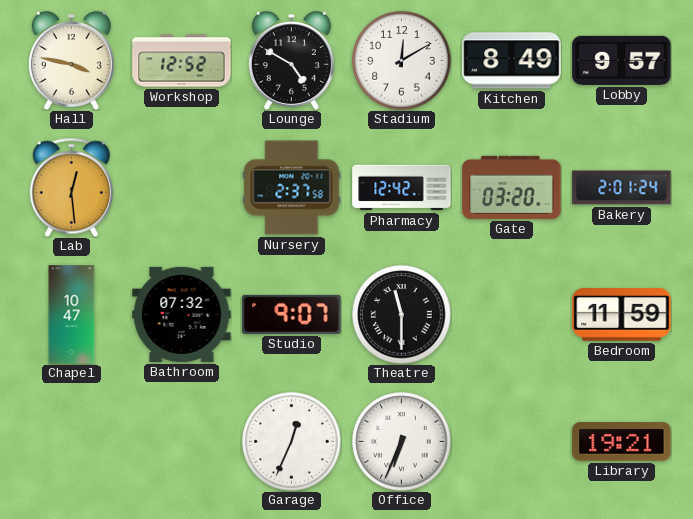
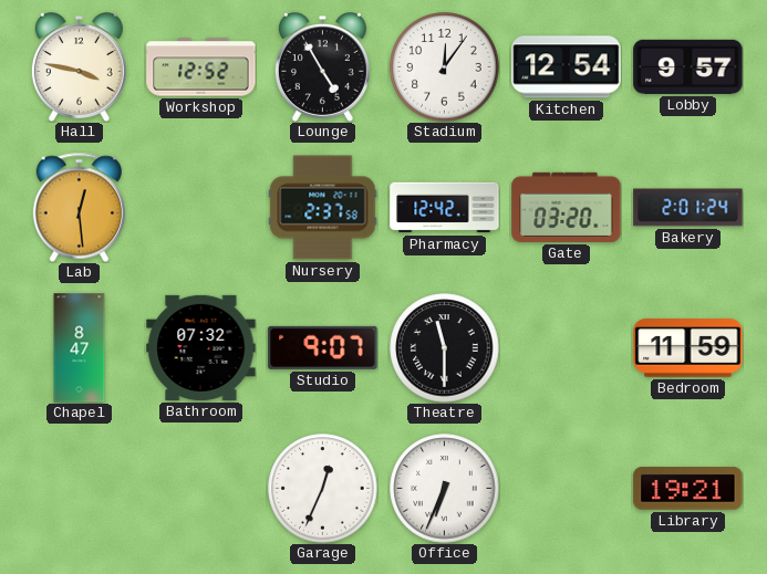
Lounge: 4:50 -> 4:55
Stadium: 12:10 -> 12:06
Kitchen: 8:49 -> 12:54
Chapel: 10:47 -> 8:47
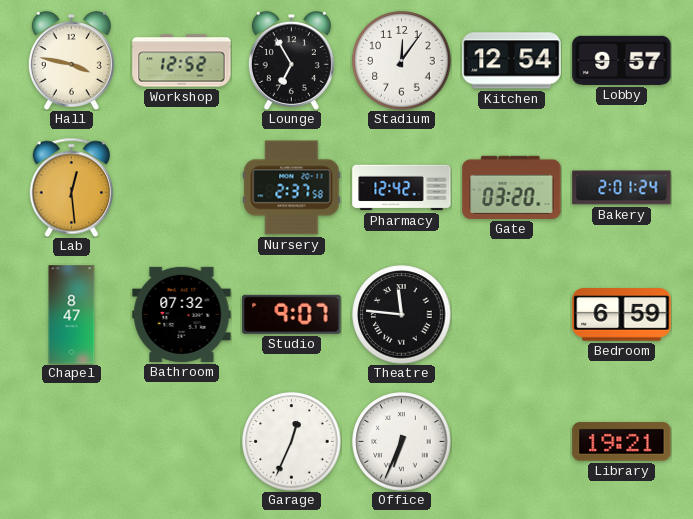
Lounge: 4:55 -> 6:55
Theatre: 11:30 -> 11:46
Bedroom: 11:59 -> 6:59
